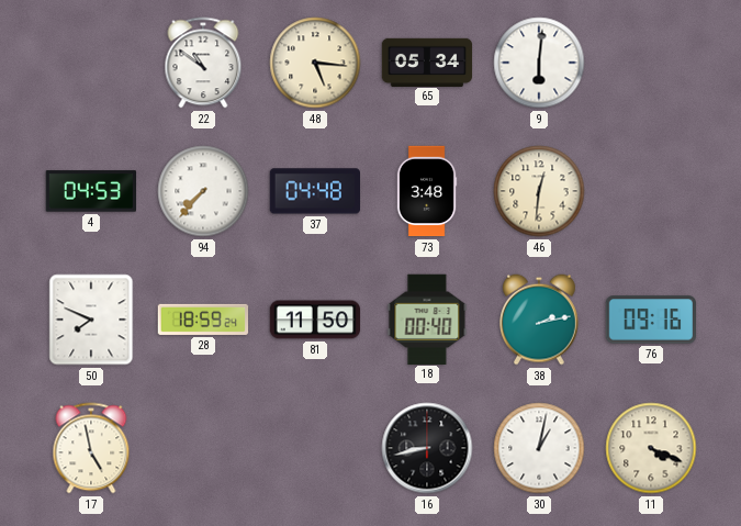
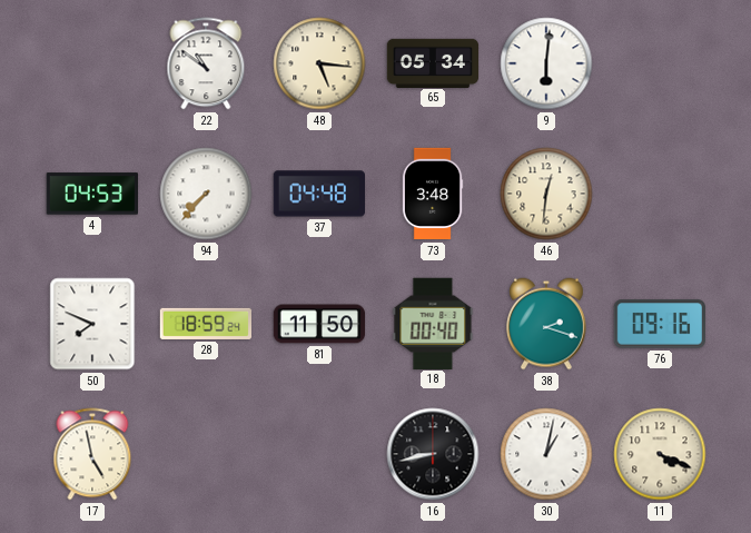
38: 2:13 -> 2:18
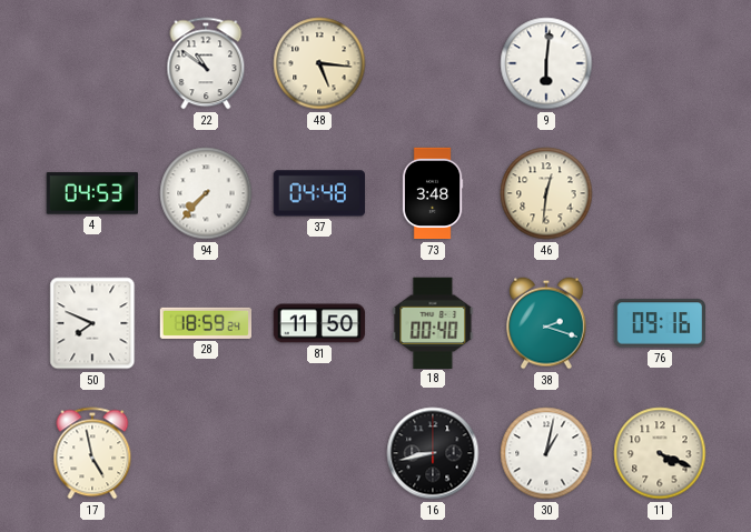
65: 05:34 -> none
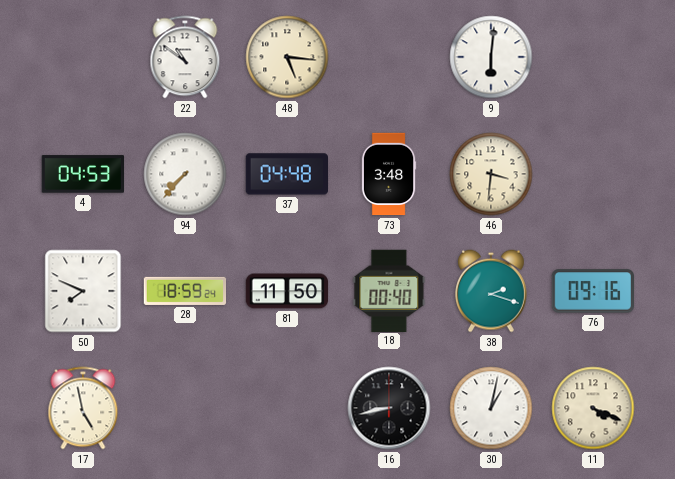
46: 12:31 -> 3:31
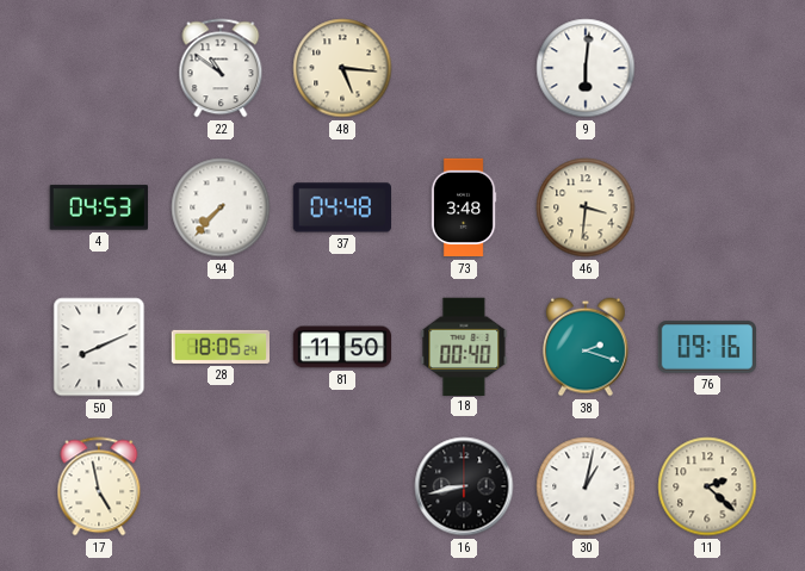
50: 7:49 -> 8:11
28: 18:59 -> 18:05
11: 4:19 -> 2:22
